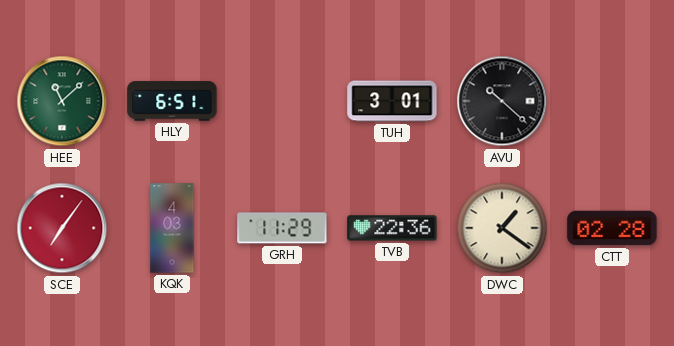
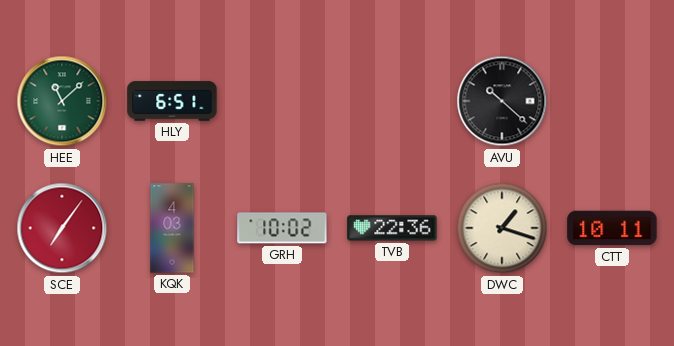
TUH: 3:01 -> none
GRH: 11:29 -> 10:02
DWC: 1:21 -> 1:18
CTT: 02:28 -> 10:11
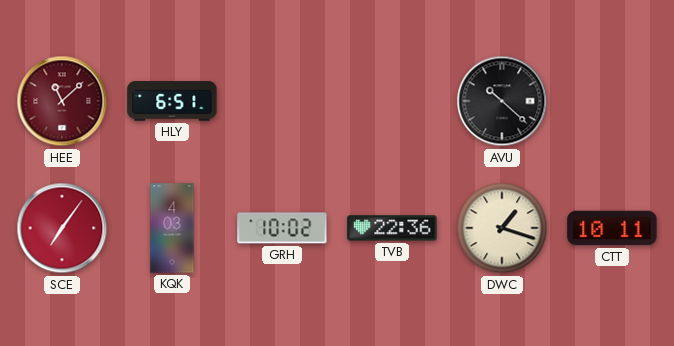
HEE dial: green -> burgundy
